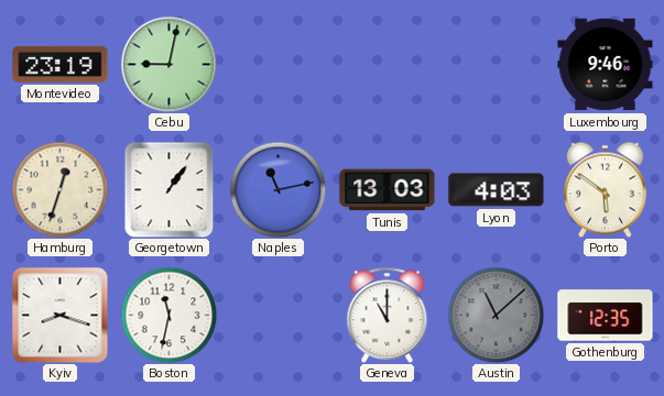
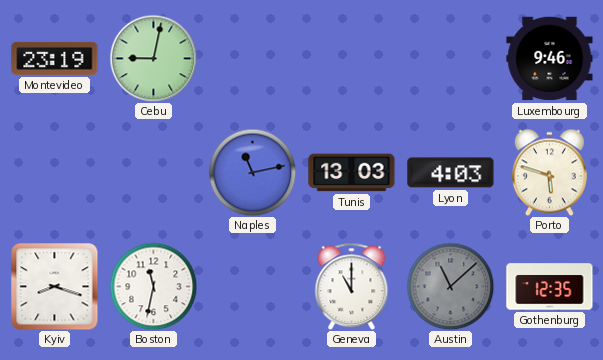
Hamburg: 12:33 -> none
Georgetown: 1:06 -> none
Porto: 5:51 -> 5:48
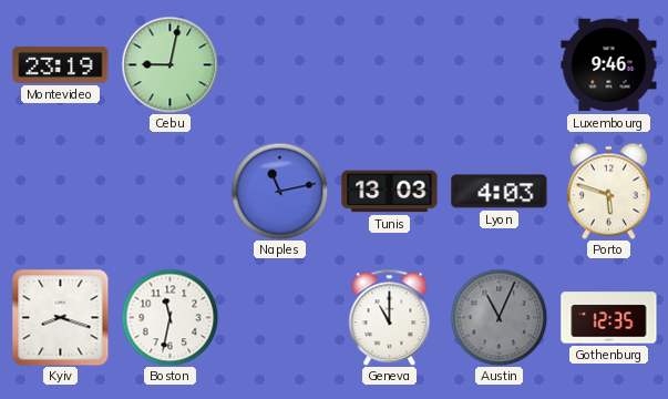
Austin: 11:08 -> 11:04
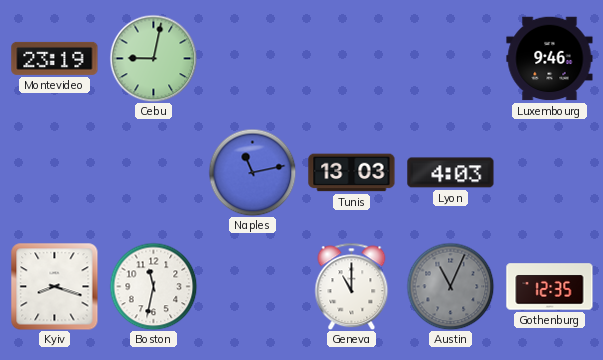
Porto: 5:48 -> none
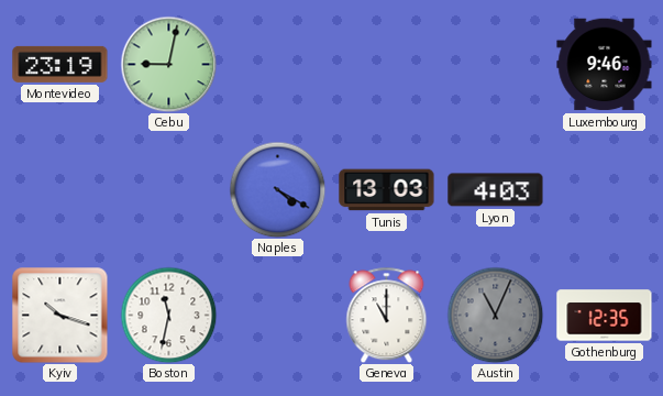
Naples: 11:13 -> 4:20
Kyiv: 8:18 -> 10:18
